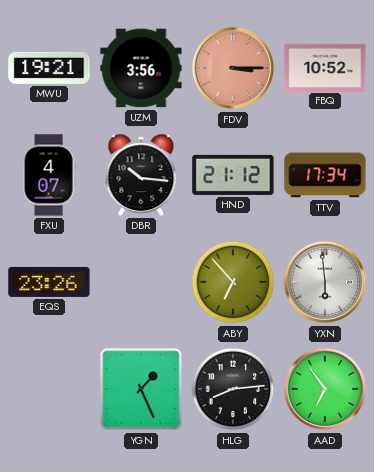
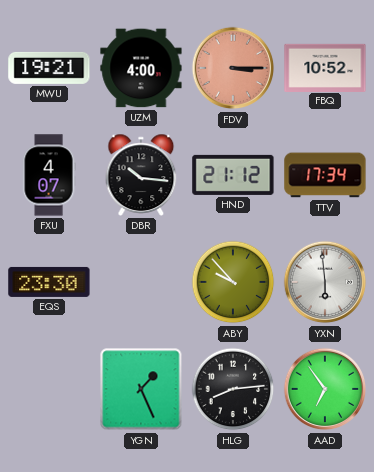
UZM: 3:56 -> 4:00
EQS: 23:26 -> 23:30
ABY: 6:53 -> 9:53
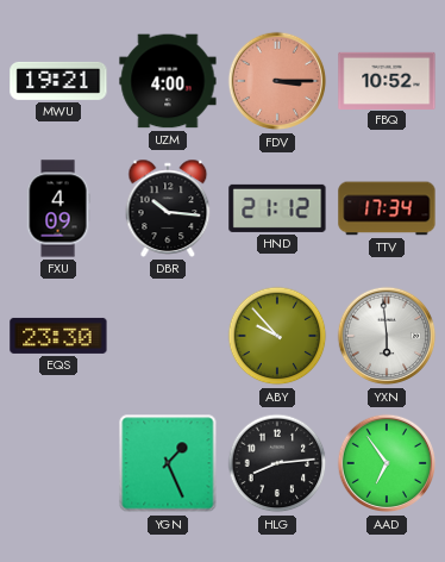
FXU: 4:07 -> 4:09
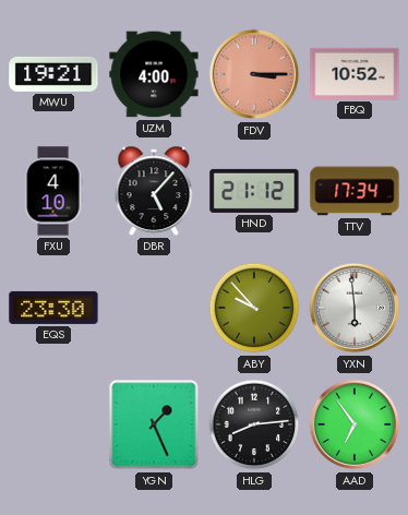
FXU: 4:09 -> 4:10
DBR: 10:16 -> 5:07
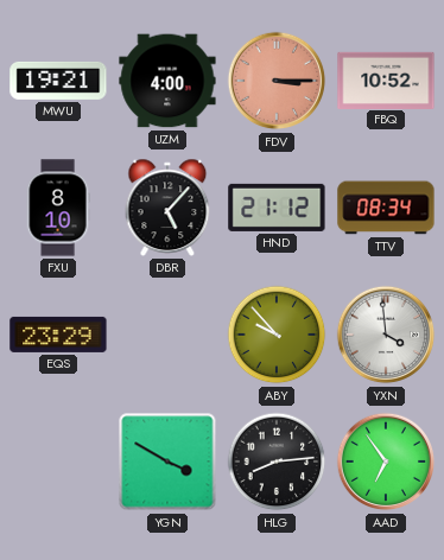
FXU: 4:10 -> 8:10
TTV: 17:34 -> 08:34
EQS: 23:30 -> 23:29
YXN: 5:59 -> 3:59
YGN: 1:26 -> 3:50
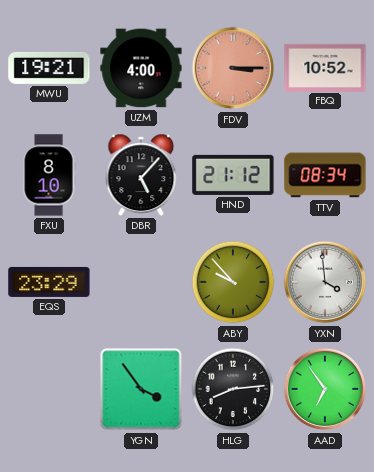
YGN: 3:50 -> 3:54
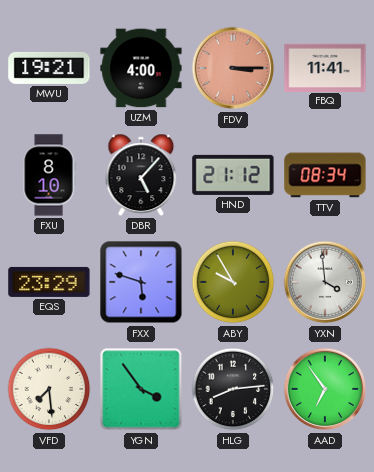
FBQ: 10:52 -> 11:41
FXX: none -> 5:48
ABY: 9:53 -> 9:55
VFD: none -> 7:29
